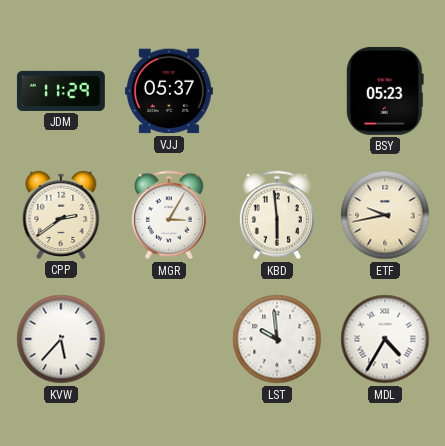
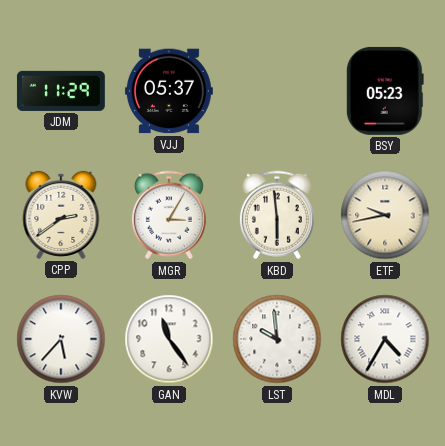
GAN: none -> 11:24
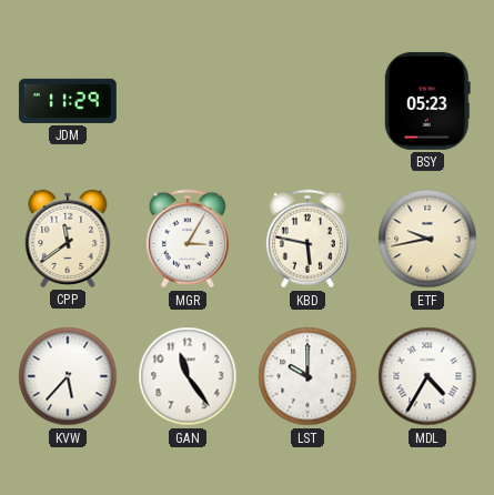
VJJ: 05:37 -> none
CPP: 2:39 -> 11:39
KBD: 5:59 -> 5:47
LST: 9:59 -> 10:00
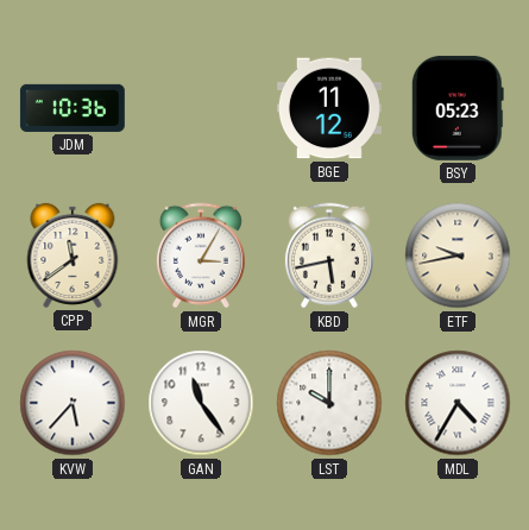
JDM: 11:29 -> 10:36
BGE: none -> 11:12
KBD: 5:47 -> 5:43
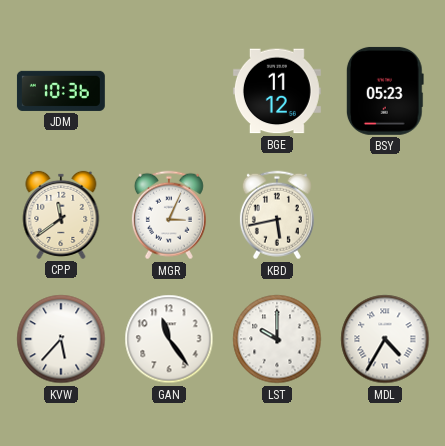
MGR: 3:05 -> 3:04
ETF: 9:43 -> none
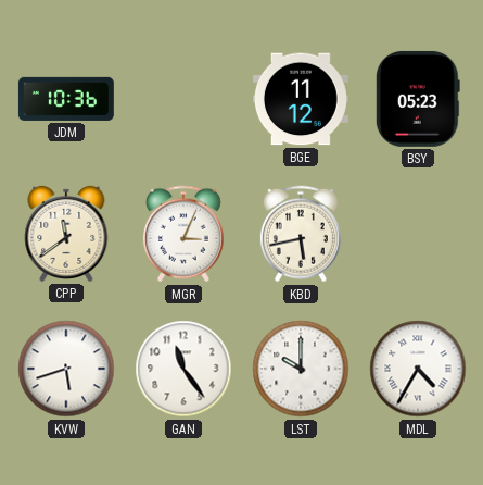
KVW: 5:37 -> 5:42
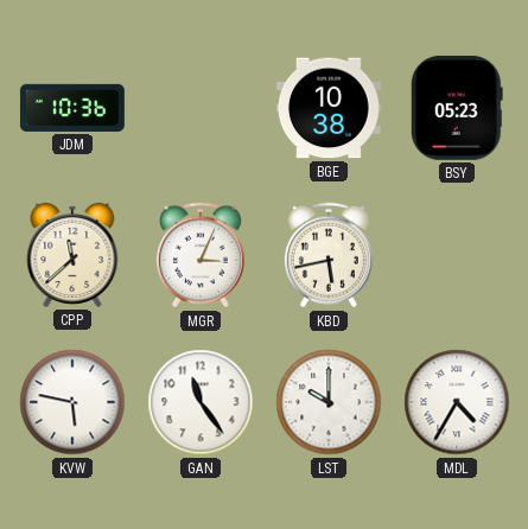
BGE: 11:12 -> 10:38
CPP: 11:39 -> 11:38
KVW: 5:42 -> 5:47
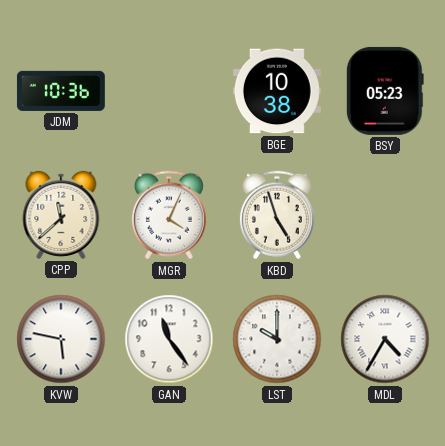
MGR: 3:04 -> 4:04
KBD: 5:43 -> 4:57
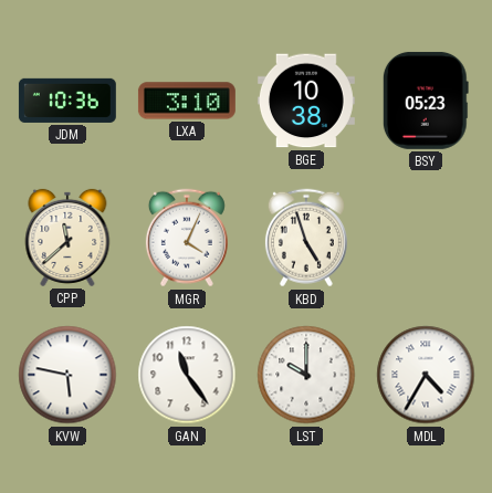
LXA: none -> 3:10
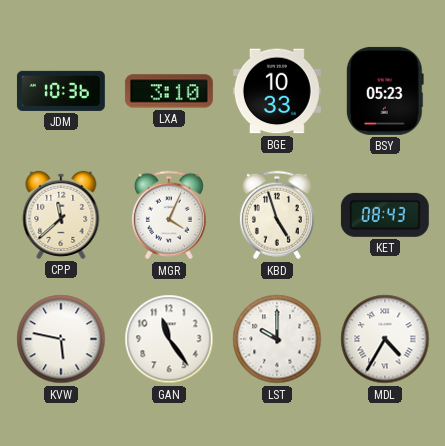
BGE: 10:38 -> 10:33
KET: none -> 08:43
